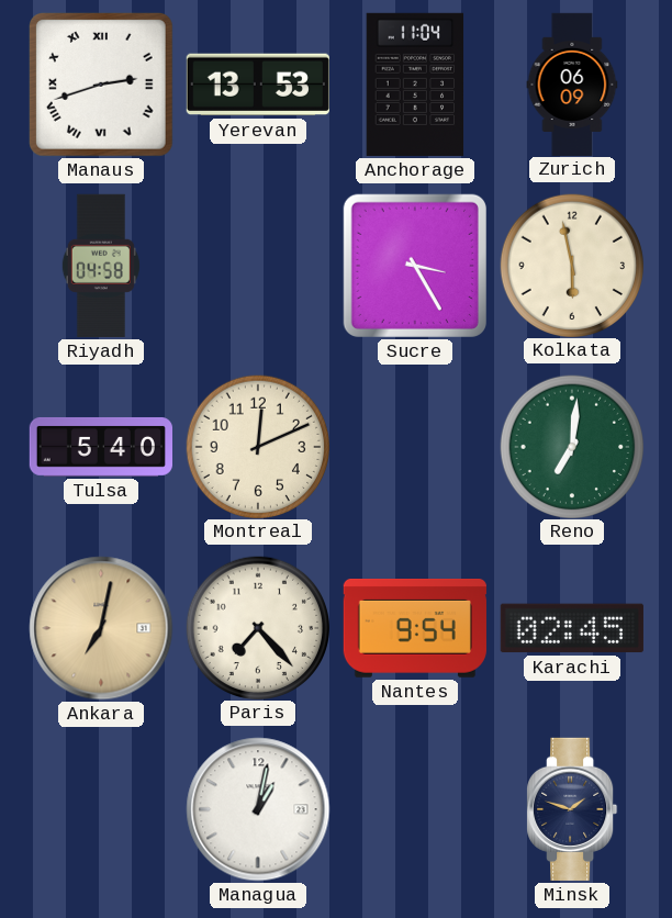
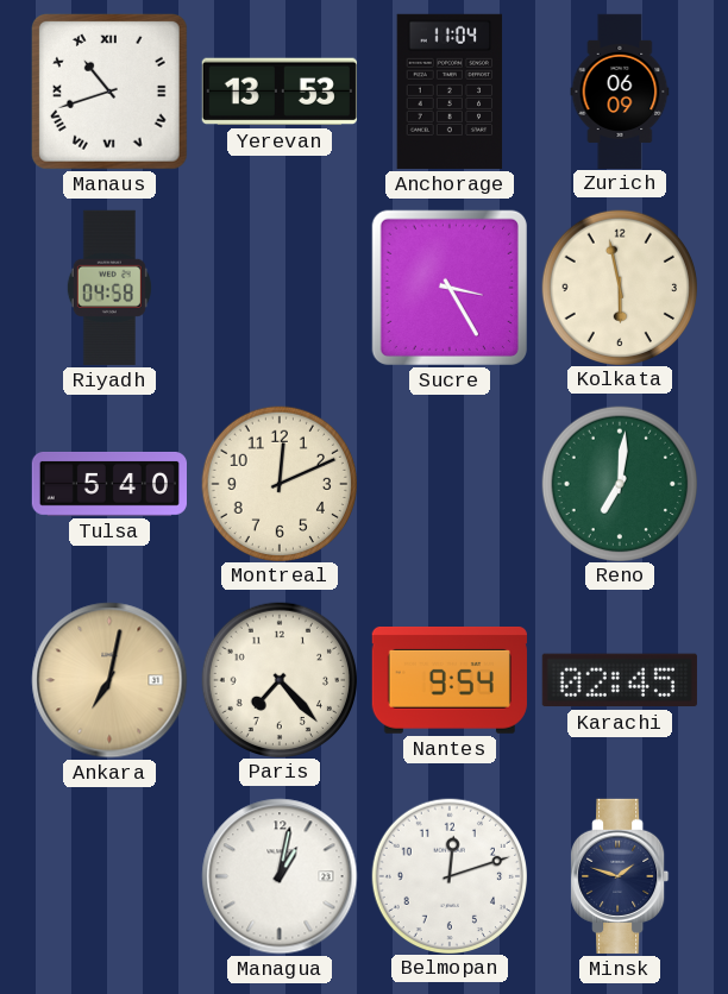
Manaus: 2:42 -> 10:42
Belmopan: none -> 12:12
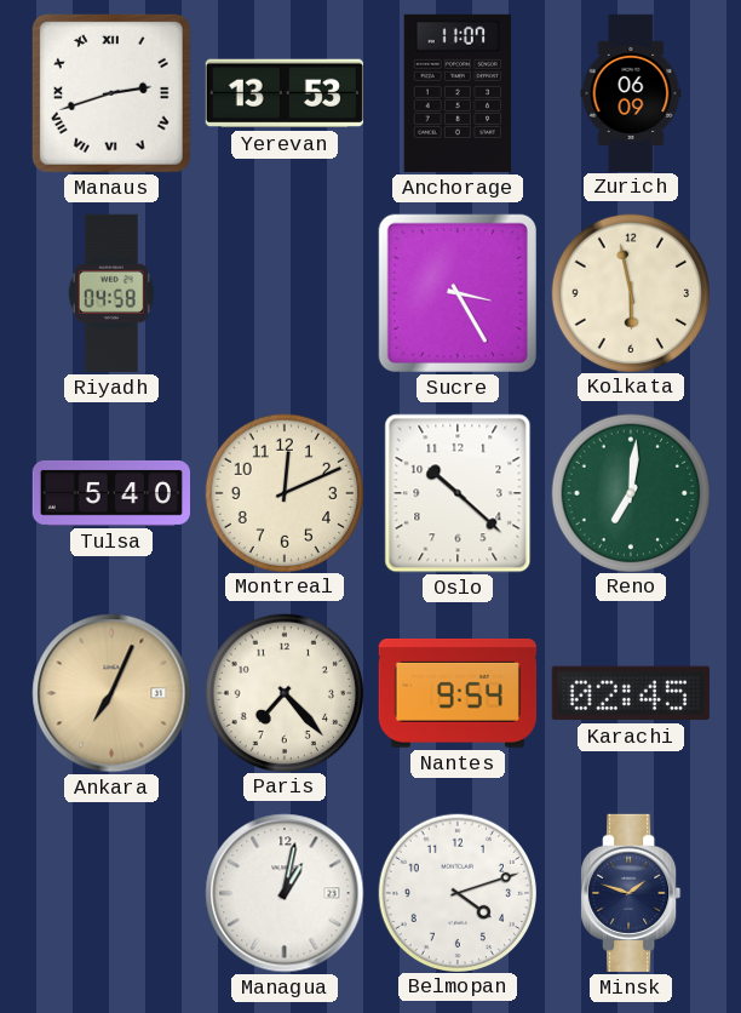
Manaus: 10:42 -> 2:42
Anchorage: 11:04 -> 11:07
Oslo: none -> 10:22
Ankara: 7:02 -> 7:04
Belmopan: 12:12 -> 4:12
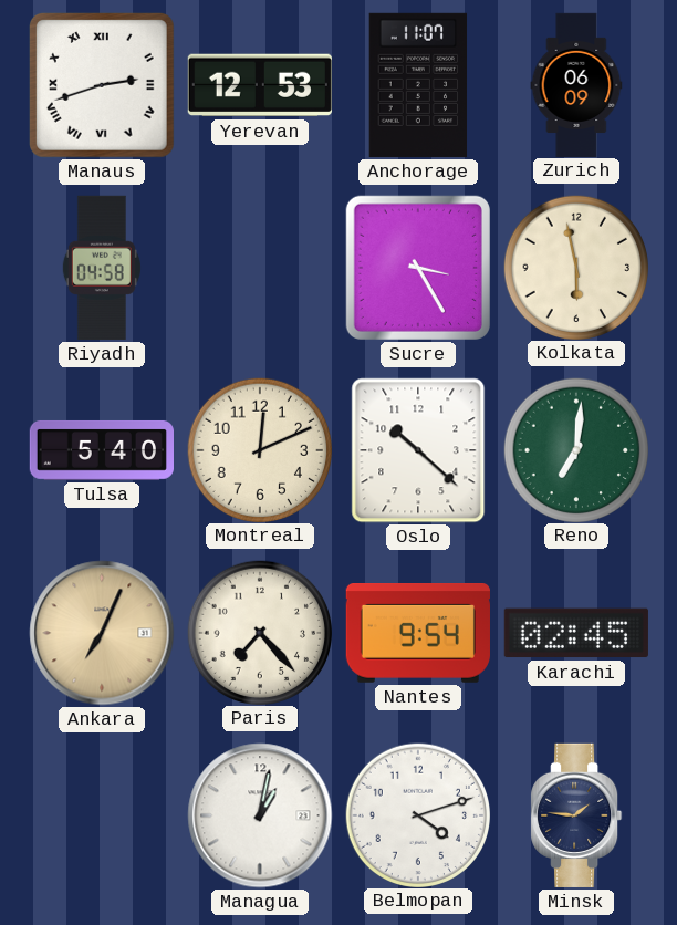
Yerevan: 13:53 -> 12:53
Minsk: 1:48 -> 1:46
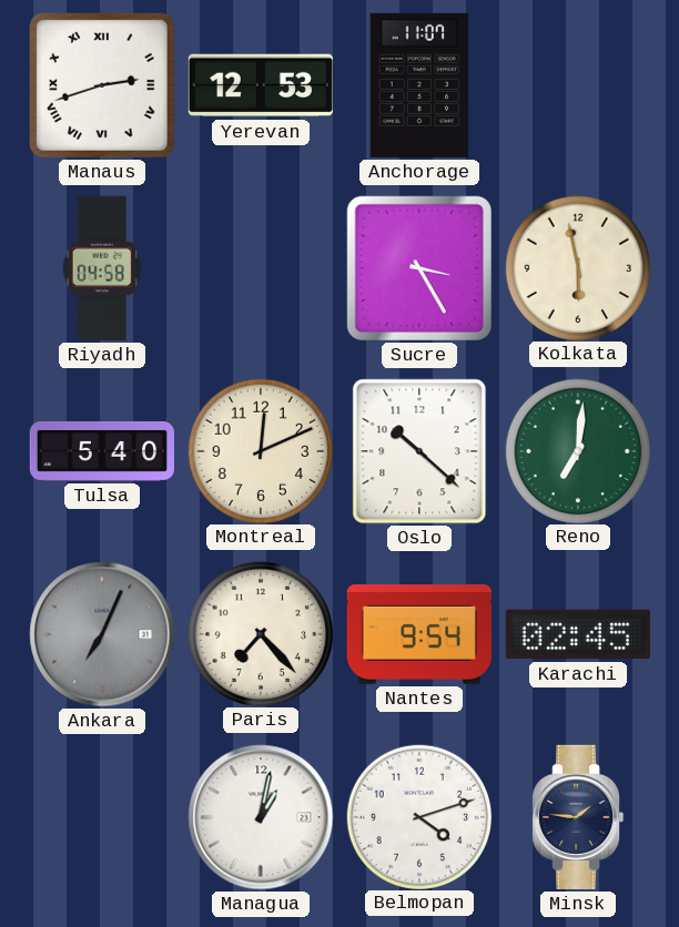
Zurich: 06:09 -> none
Ankara dial: champagne -> grey
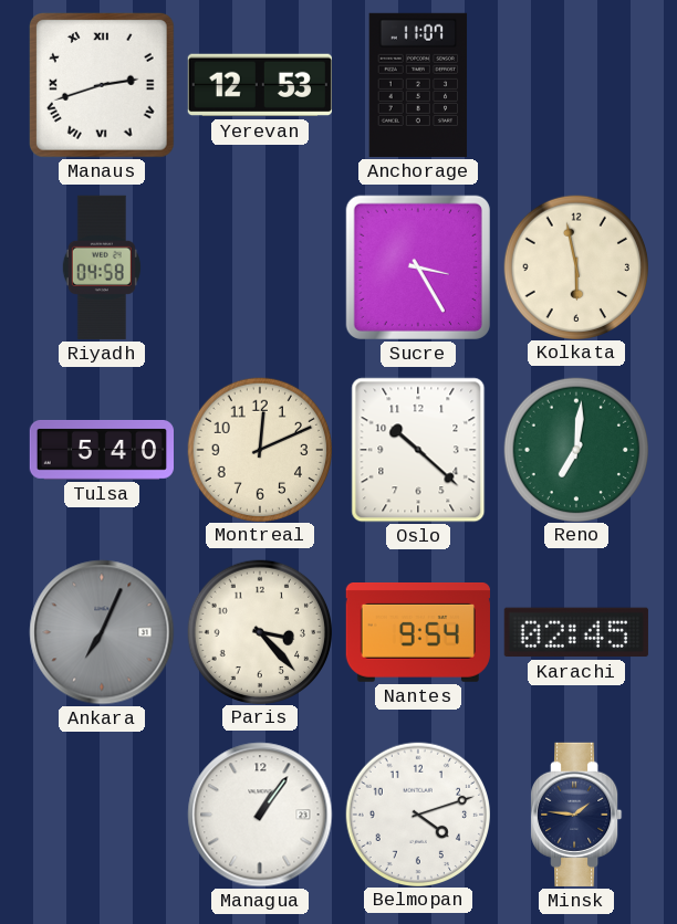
Paris: 7:23 -> 3:23
Managua: 1:02 -> 1:06
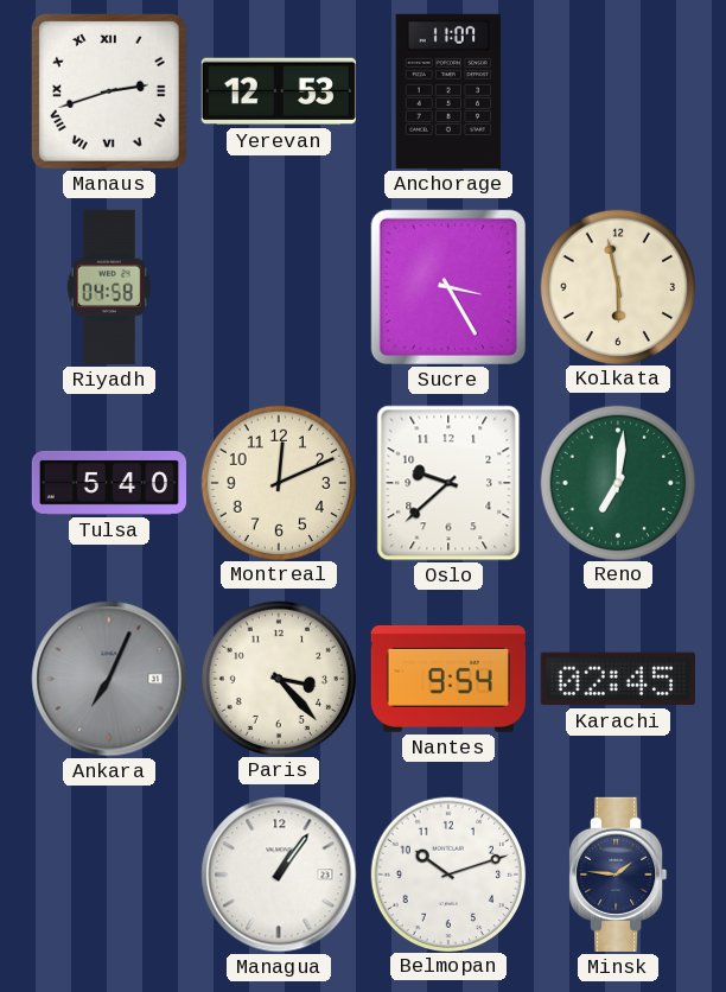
Oslo: 10:22 -> 9:38
Belmopan: 4:12 -> 10:12
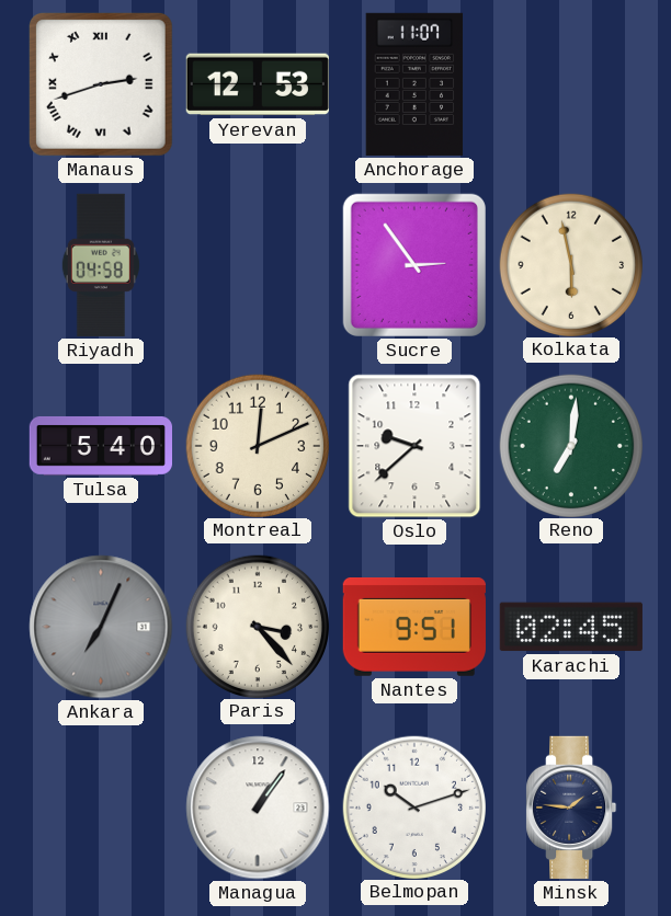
Sucre: 3:25 -> 2:54
Nantes: 9:54 -> 9:51
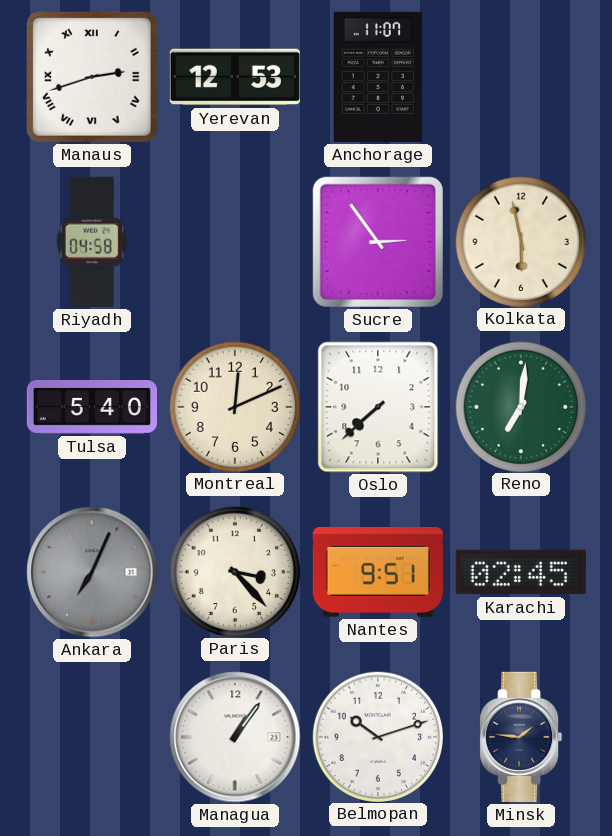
Oslo: 9:38 -> 7:38
